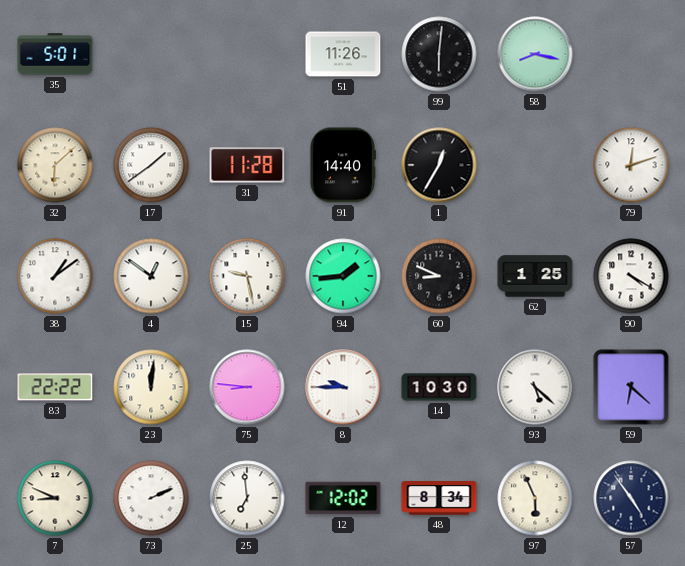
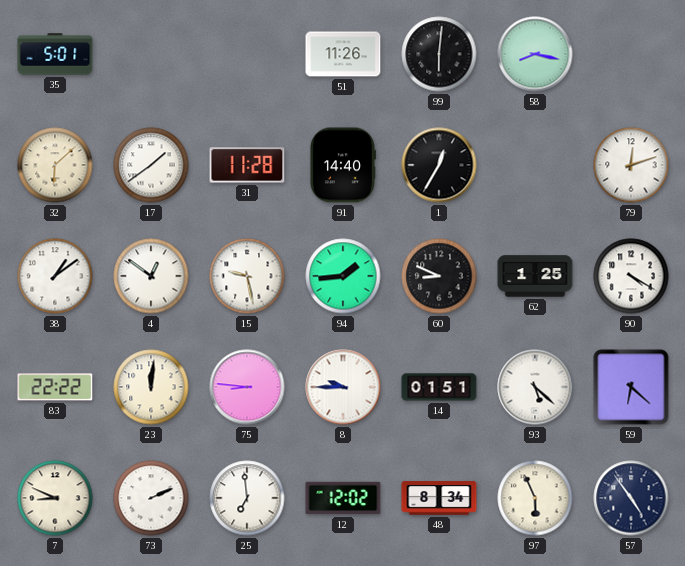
14: 10:30 -> 01:51
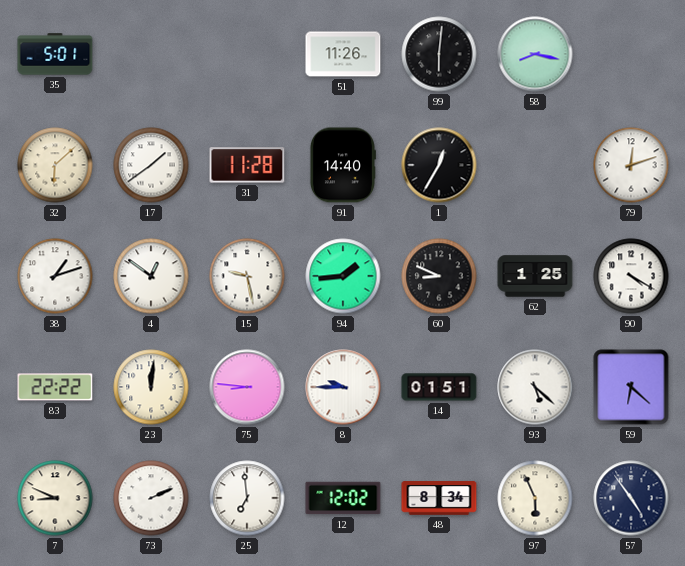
38: 1:09 -> 1:12
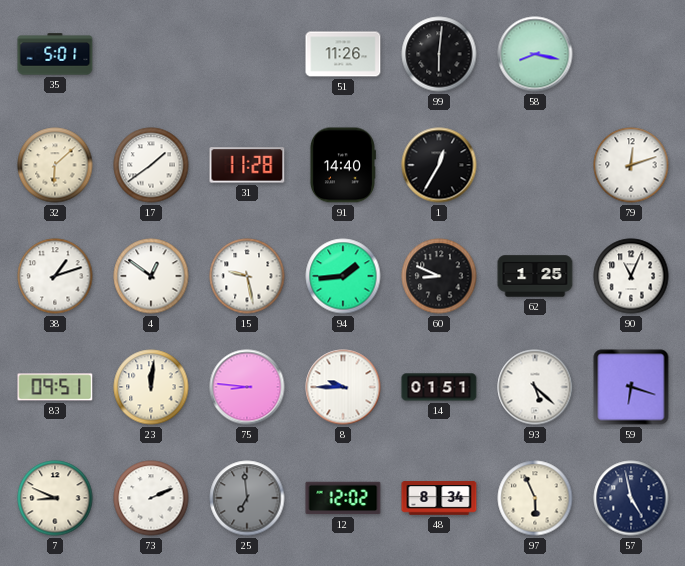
90: 4:20 -> 11:04
83: 22:22 -> 09:51
59: 6:22 -> 6:18
25 dial: white -> grey
57: 4:54 -> 4:58
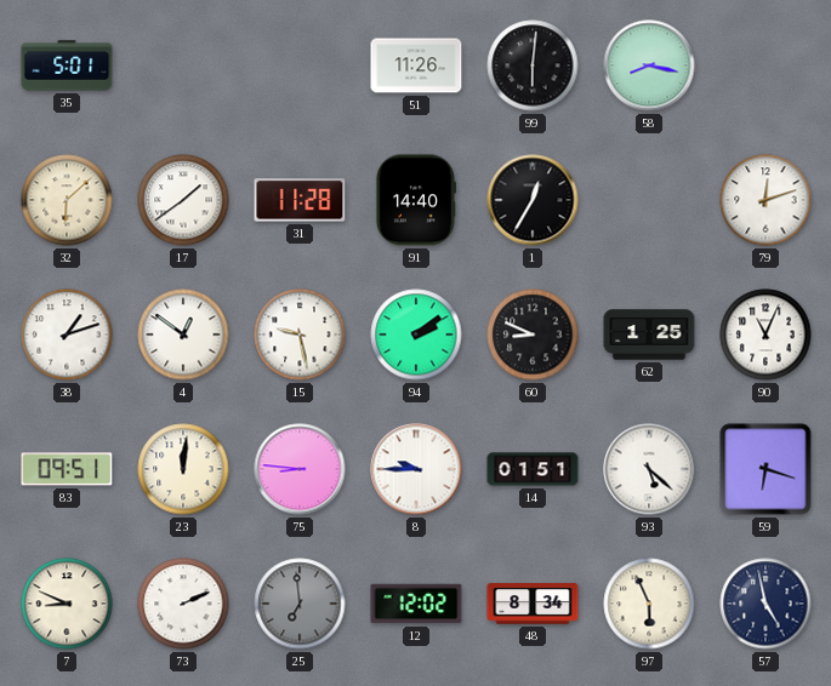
94: 1:44 -> 2:09
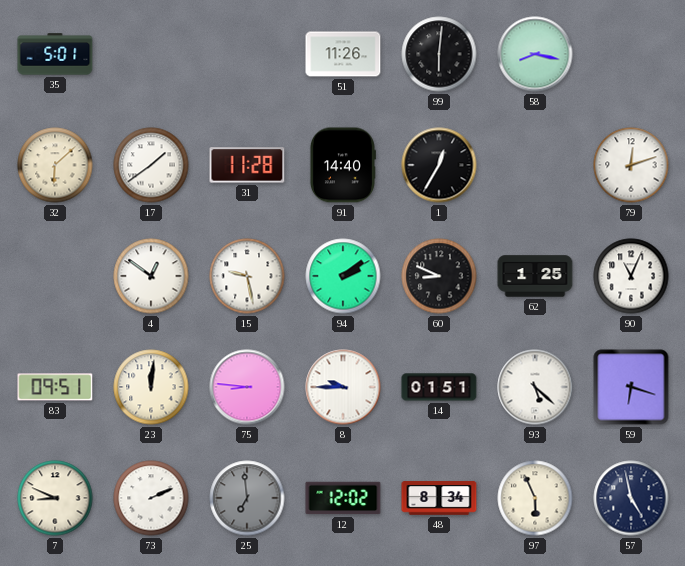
38: 1:12 -> none
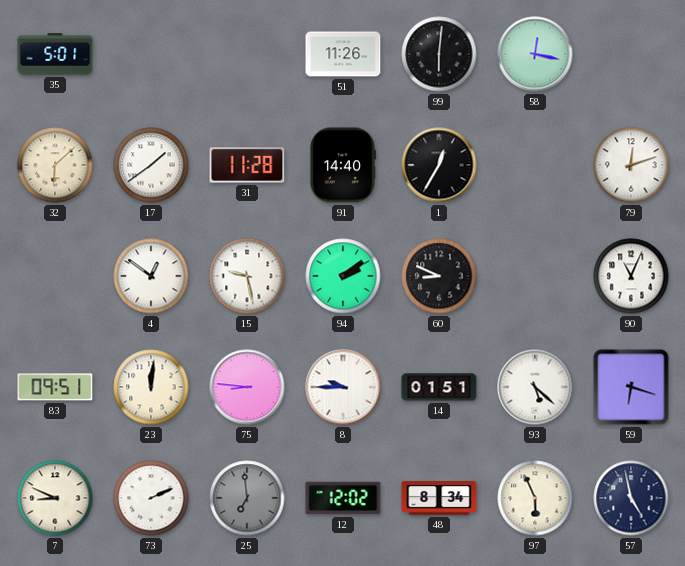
58: 8:17 -> 12:17
62: 1:25 -> none
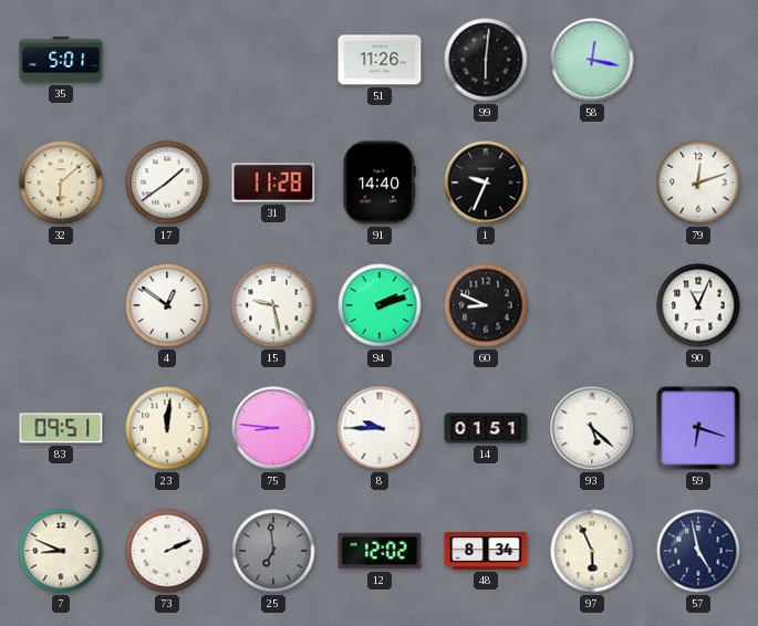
1: 12:35 -> 9:34
94: 2:09 -> 2:12
